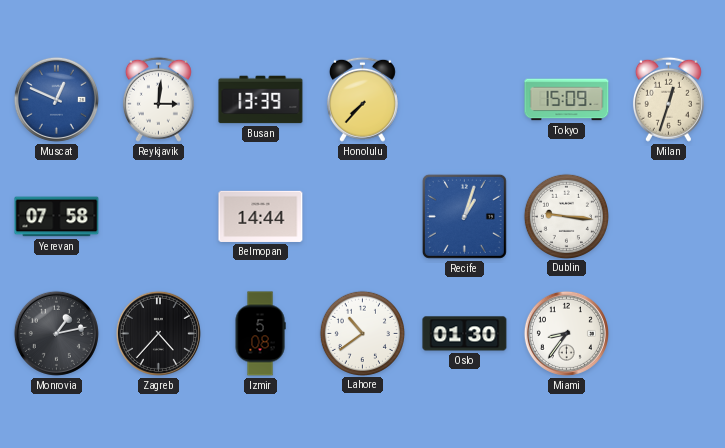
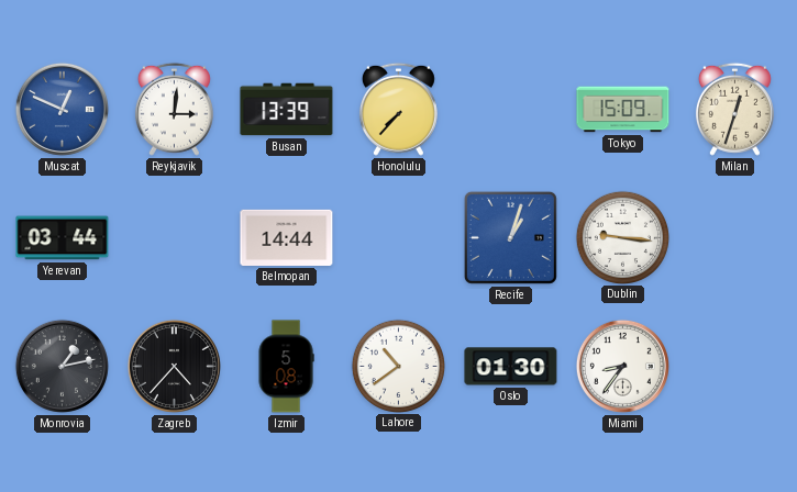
Yerevan: 07:58 -> 03:44
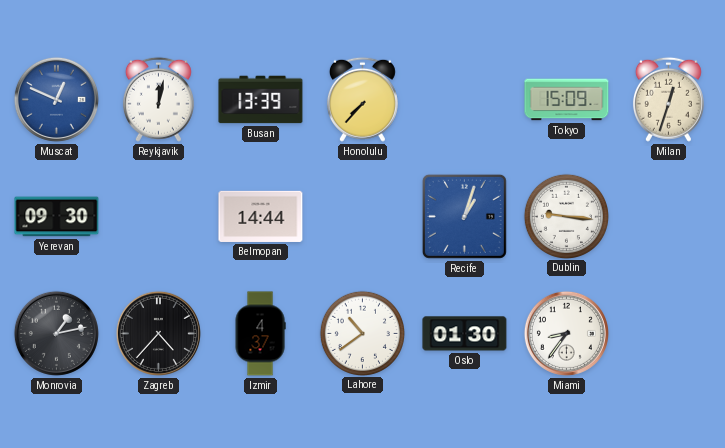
Reykjavik: 3:01 -> 12:02
Yerevan: 03:44 -> 09:30
Izmir: 5:08 -> 4:37
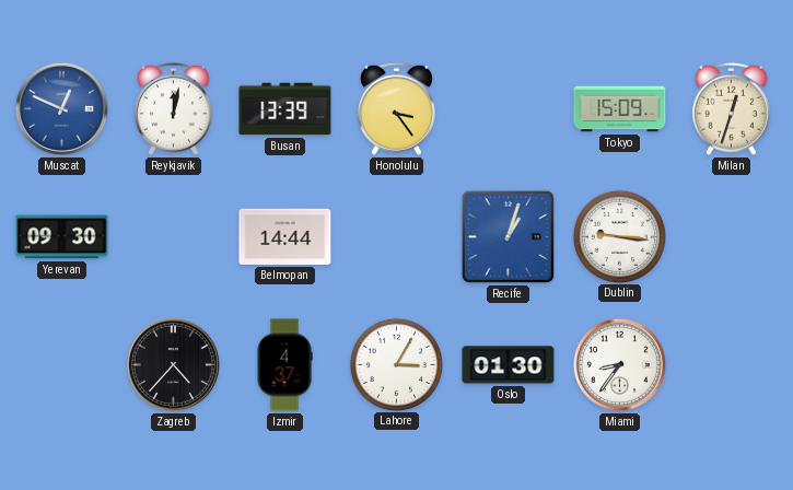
Honolulu: 7:37 -> 3:24
Monrovia: 1:13 -> none
Lahore: 10:39 -> 3:05
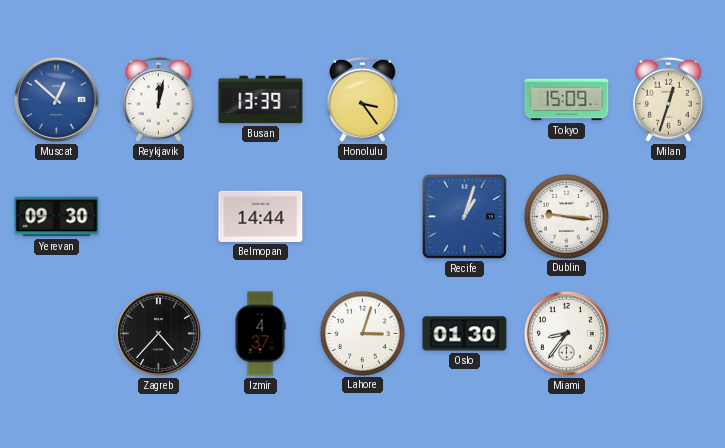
Muscat: 12:49 -> 12:52
Lahore: 3:05 -> 3:03
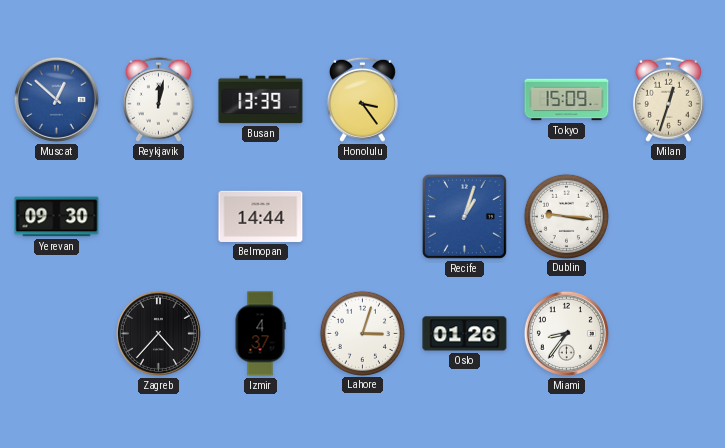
Oslo: 01:30 -> 01:26
